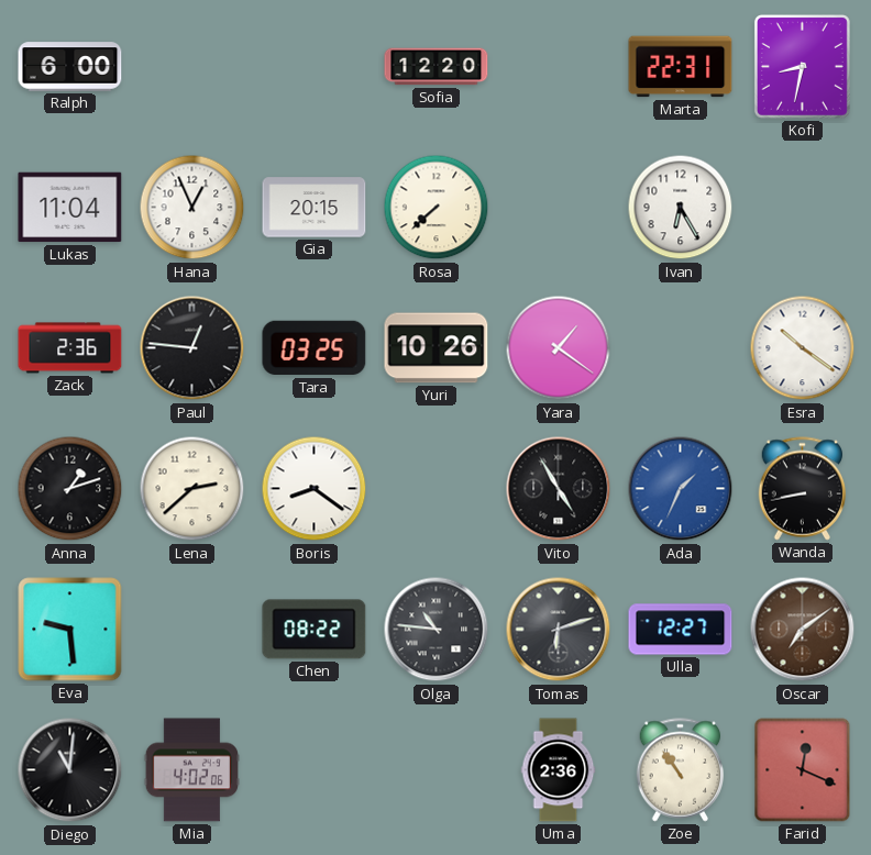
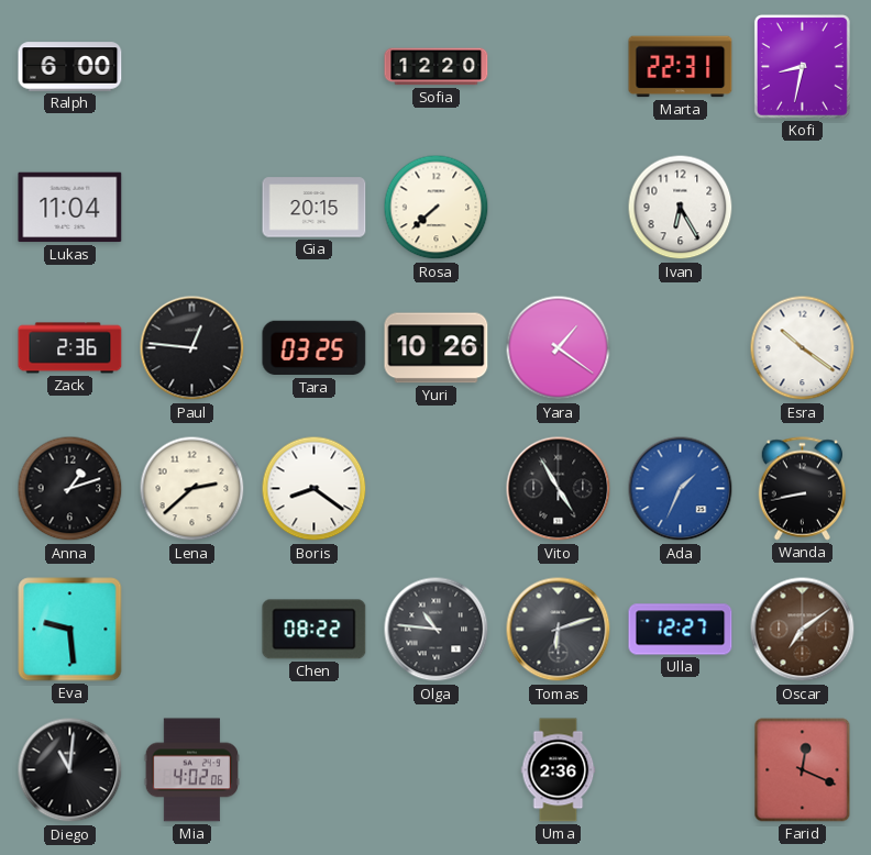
Hana: 12:56 -> none
Zoe: 10:54 -> none
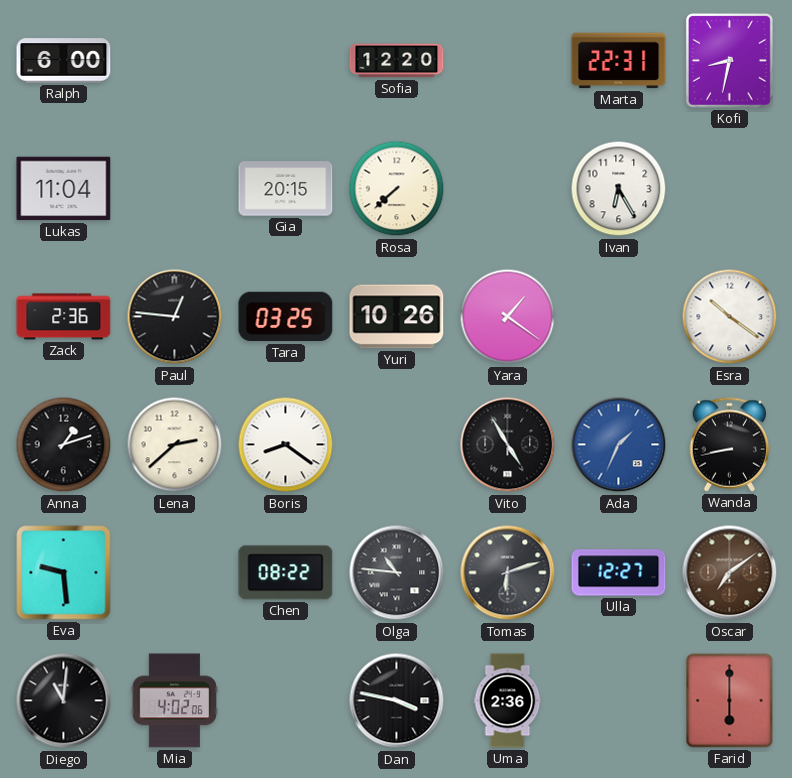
Dan: none -> 3:47
Farid: 12:19 -> 6:00
